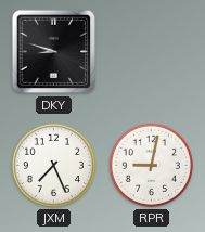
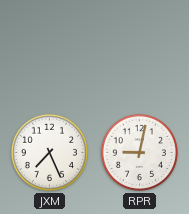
DKY: 8:48 -> none
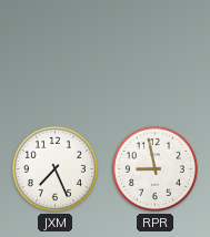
RPR: 9:02 -> 8:58
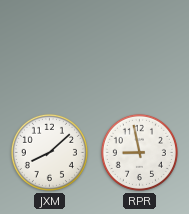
JXM: 7:26 -> 8:08
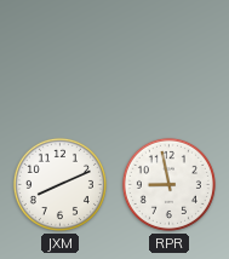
JXM: 8:08 -> 8:11
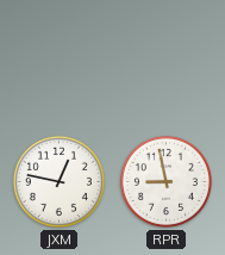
JXM: 8:11 -> 12:47
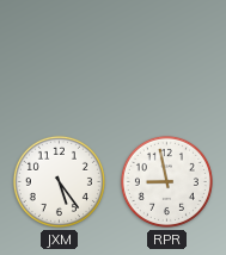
JXM: 12:47 -> 5:24
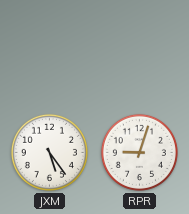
RPR: 8:58 -> 9:03
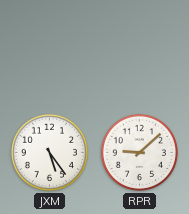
RPR: 9:03 -> 9:08
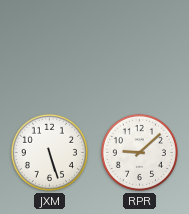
JXM: 5:24 -> 5:27
